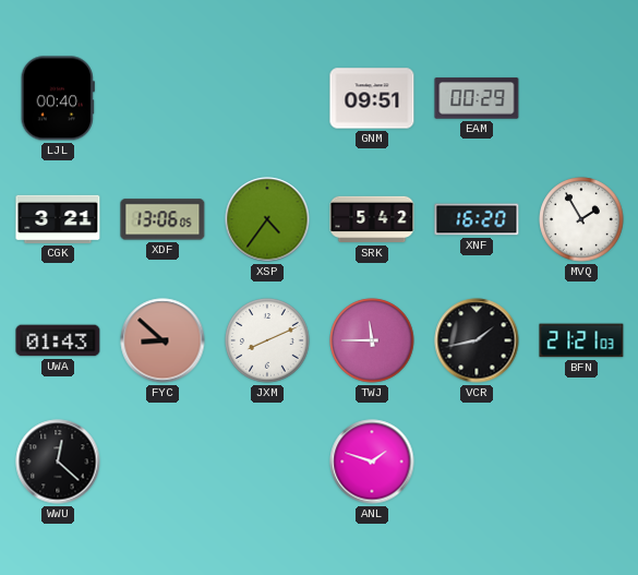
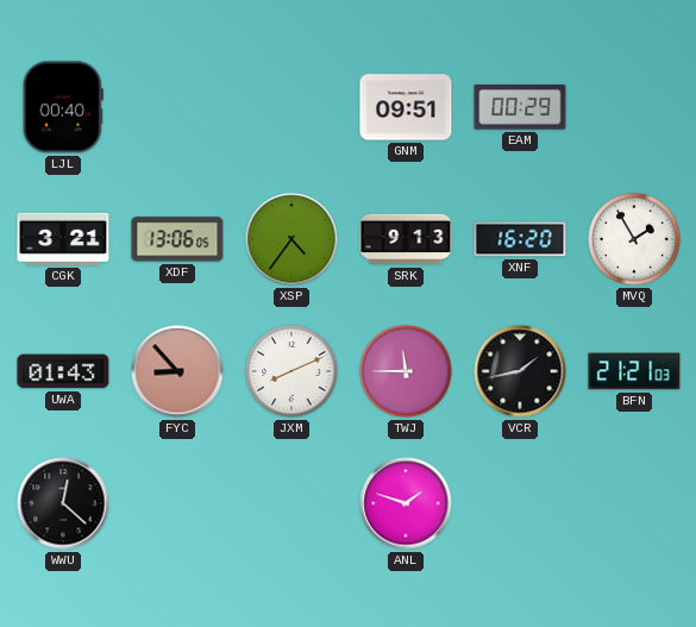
SRK: 5:42 -> 9:13
FYC: 8:52 -> 8:53
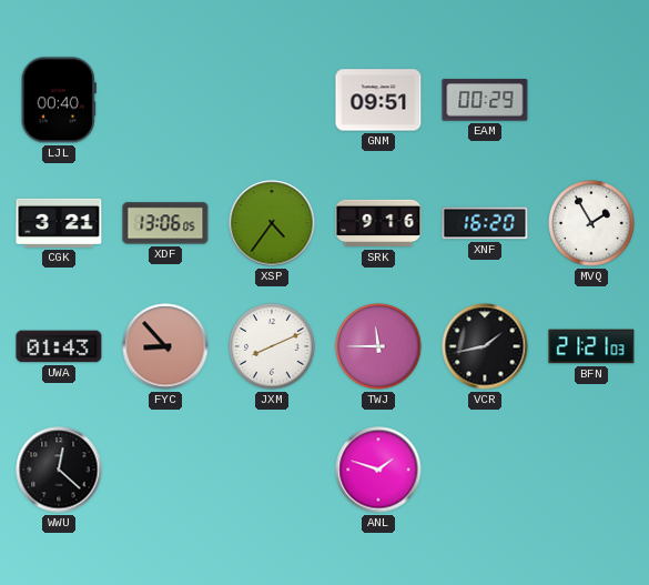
SRK: 9:13 -> 9:16
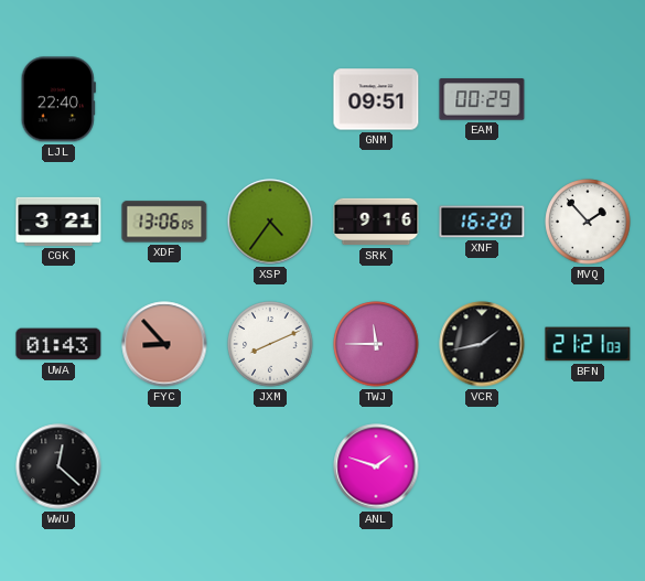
LJL: 00:40 -> 22:40
MVQ: 1:55 -> 1:53
